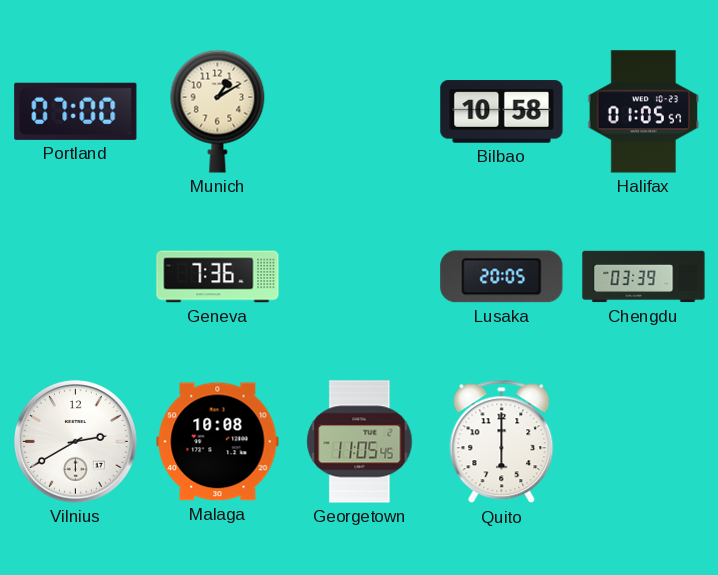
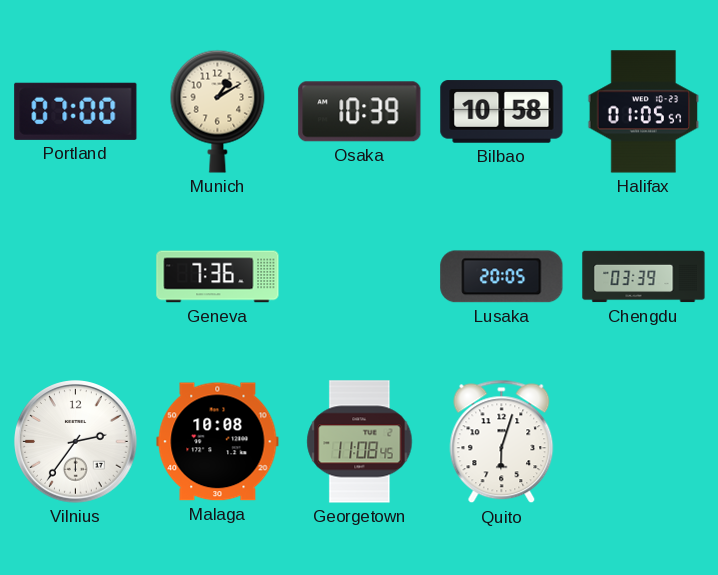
Osaka: none -> 10:39
Vilnius: 2:40 -> 2:36
Georgetown: 11:05 -> 11:08
Quito: 6:00 -> 6:03
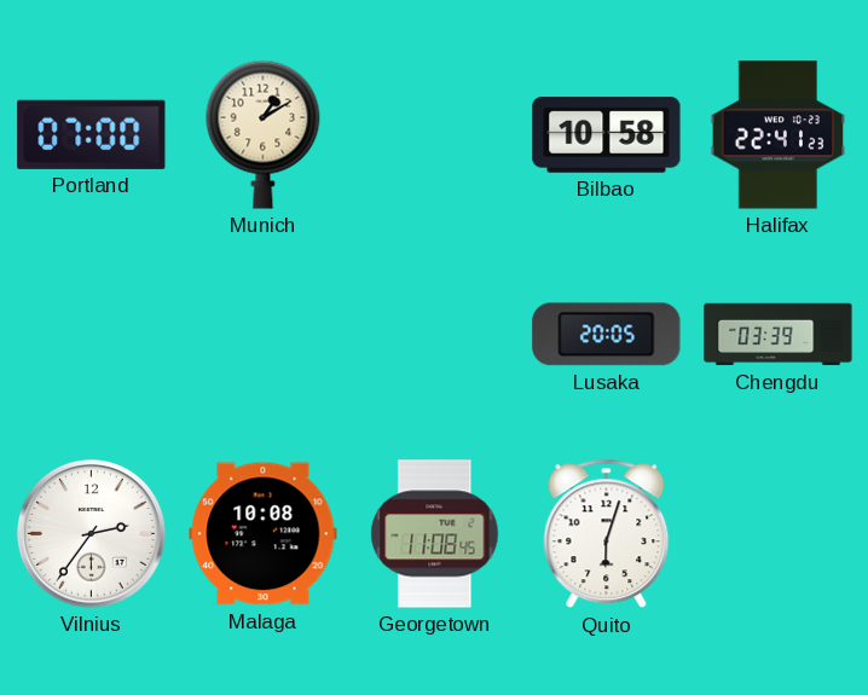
Osaka: 10:39 -> none
Halifax: 01:05 -> 22:41
Geneva: 7:36 -> none
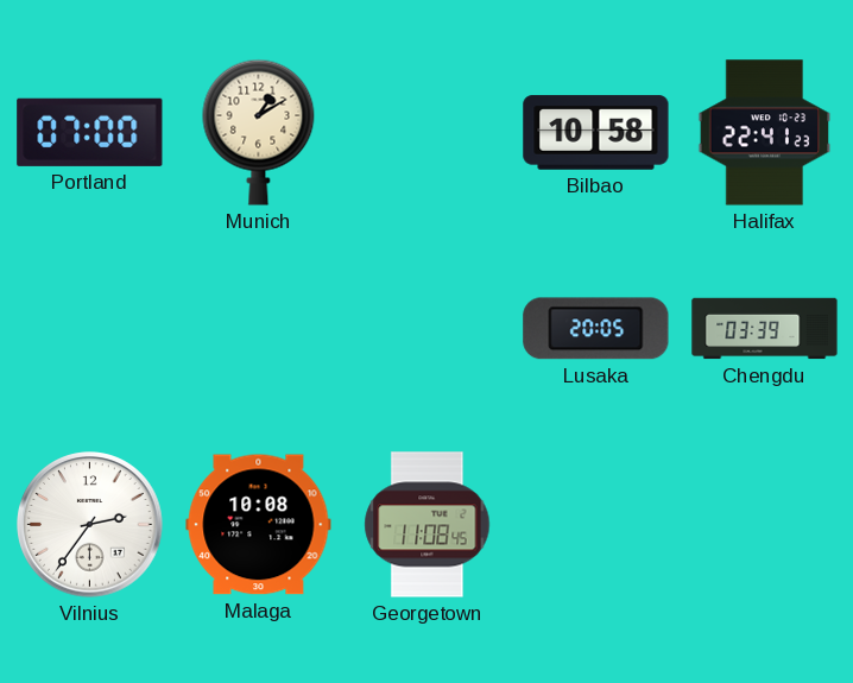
Quito: 6:03 -> none
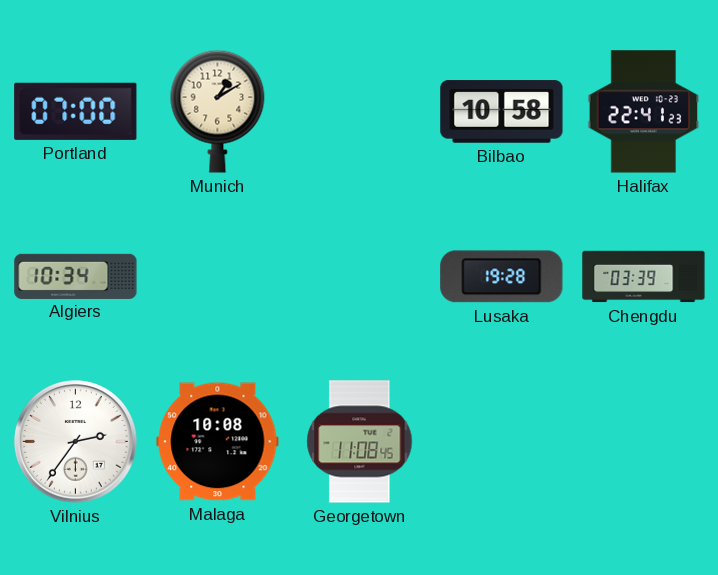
Algiers: none -> 10:34
Lusaka: 20:05 -> 19:28
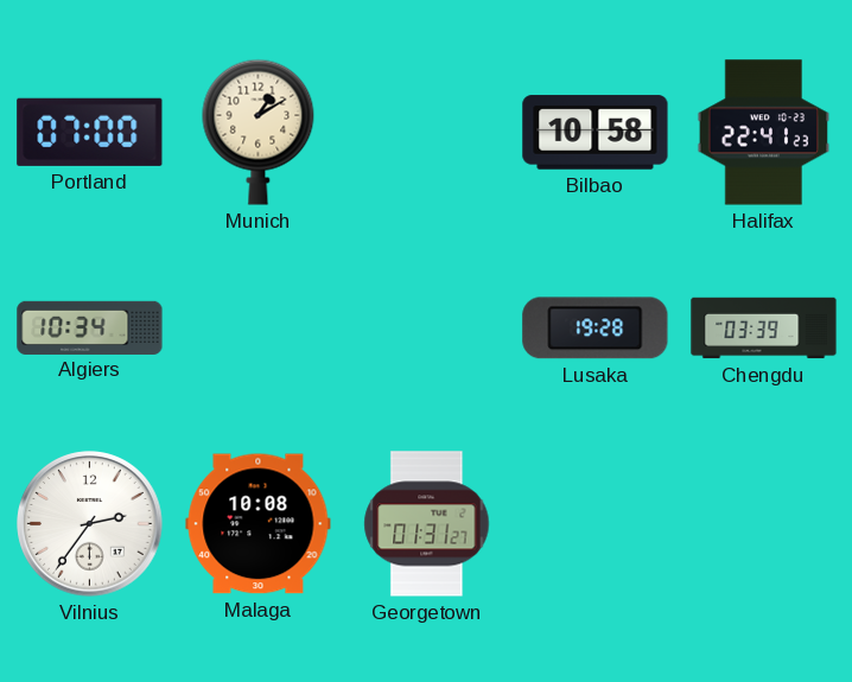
Georgetown: 11:08 -> 01:31
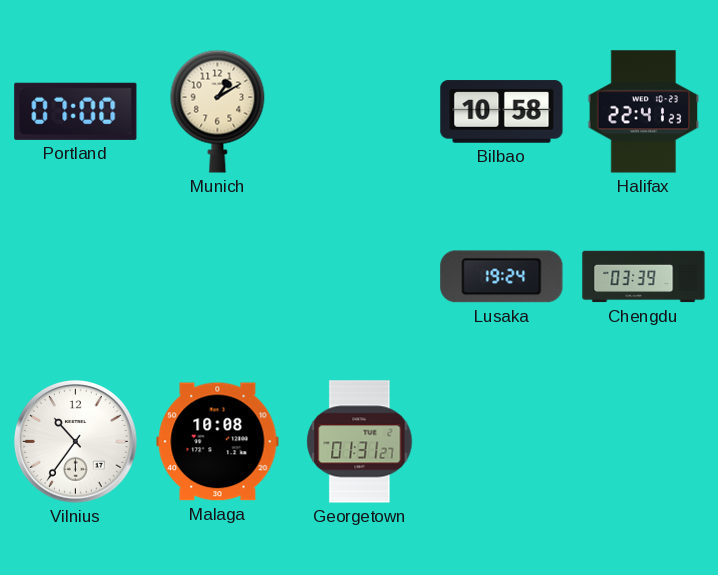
Algiers: 10:34 -> none
Lusaka: 19:28 -> 19:24
Vilnius: 2:36 -> 10:36
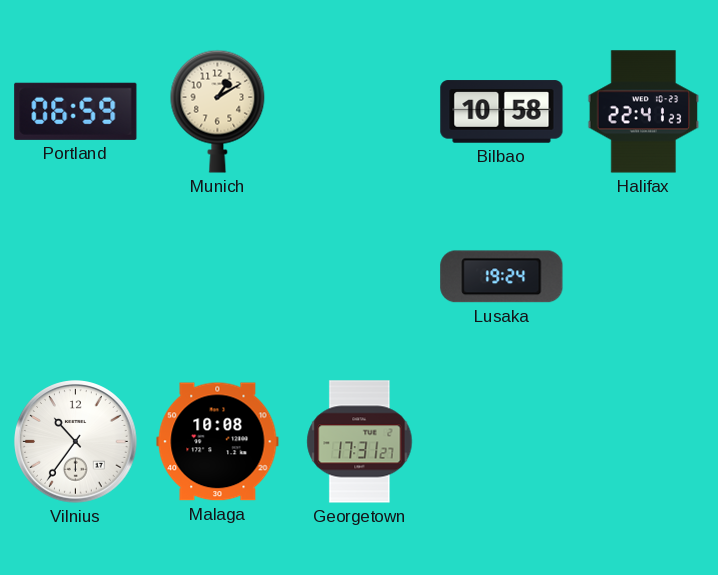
Portland: 07:00 -> 06:59
Chengdu: 03:39 -> none
Georgetown: 01:31 -> 17:31
